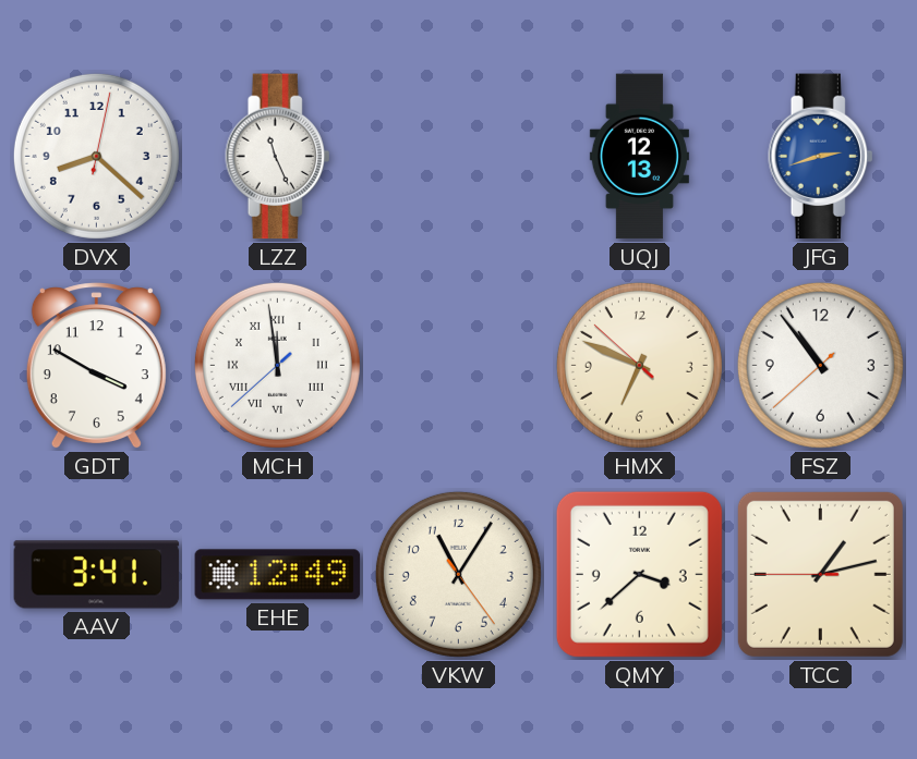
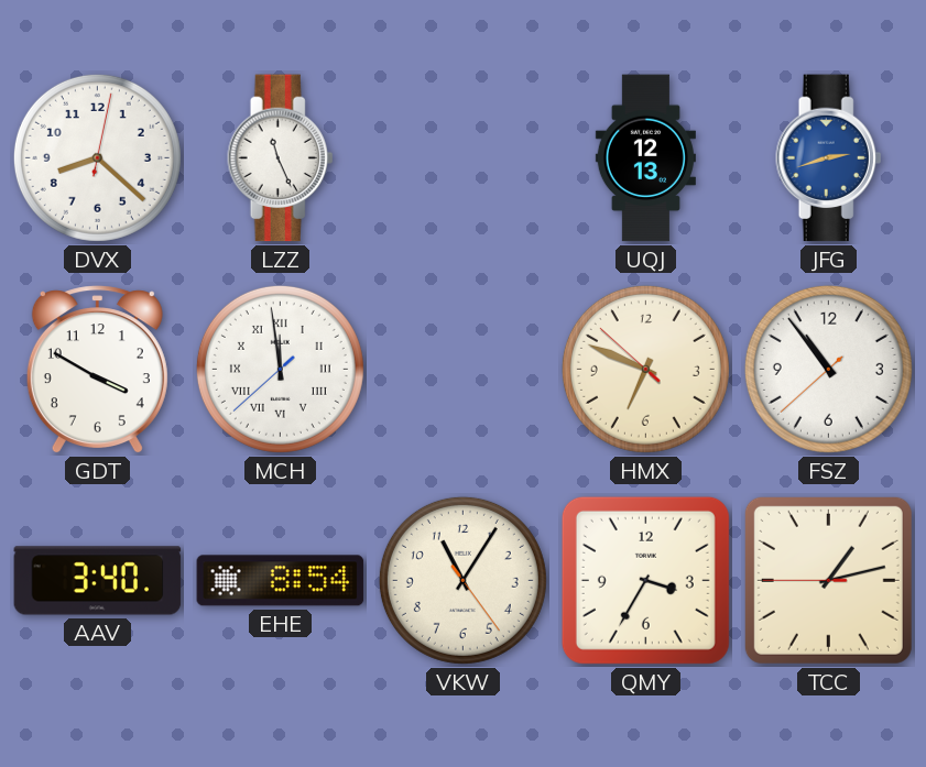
AAV: 3:41 -> 3:40
EHE: 12:49 -> 8:54
QMY: 3:38 -> 3:35
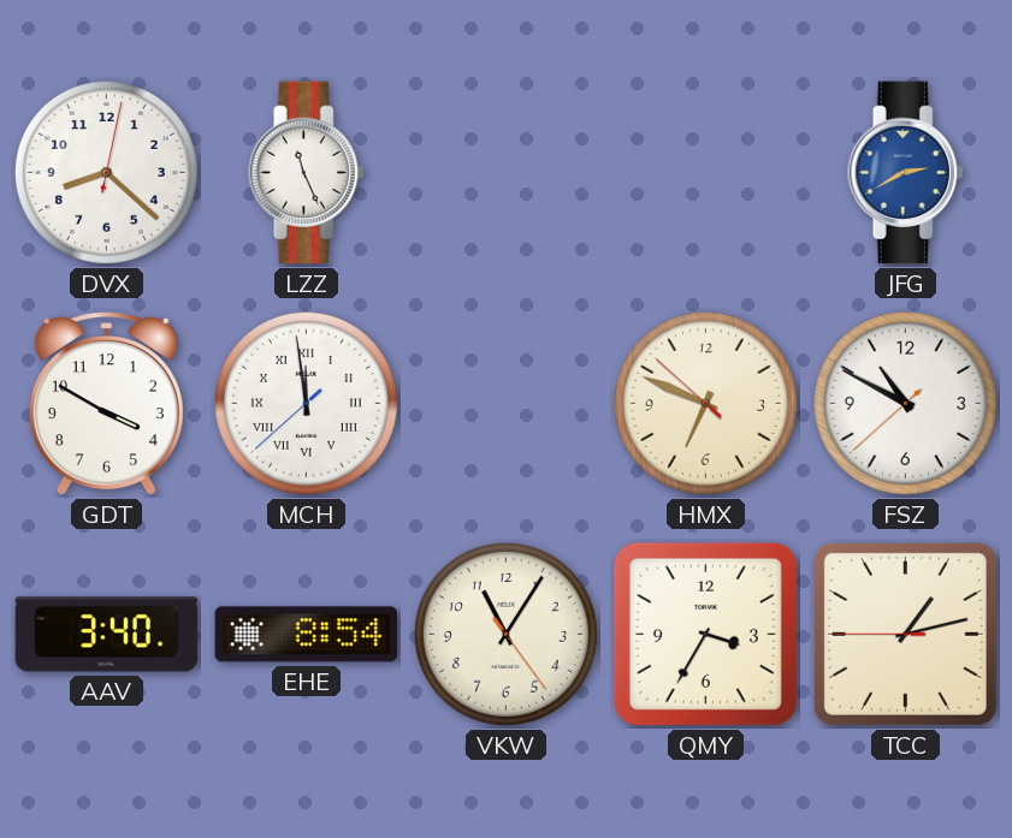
UQJ: 12:13 -> none
JFG: 2:42 -> 2:40
FSZ: 10:53 -> 10:49
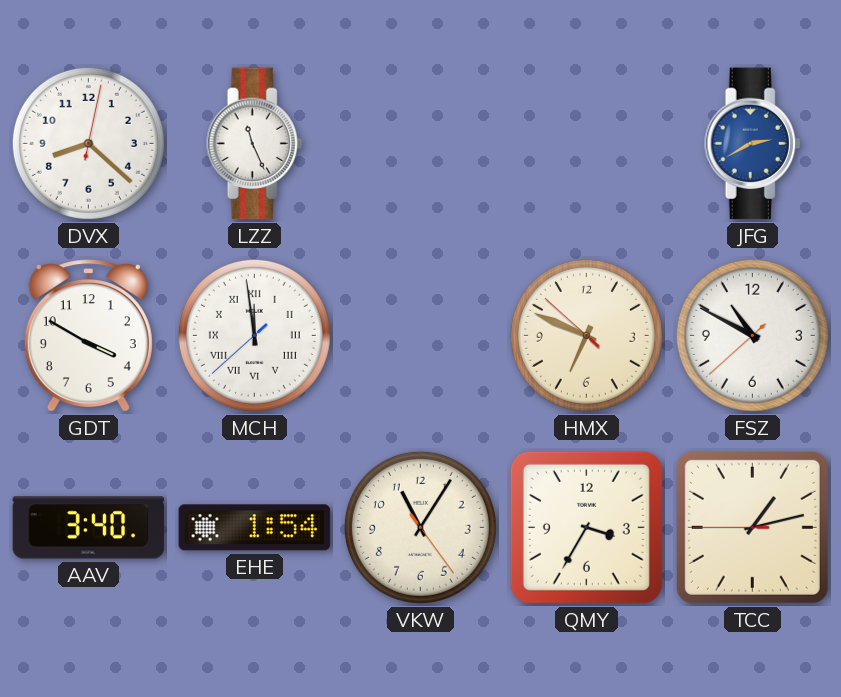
EHE: 8:54 -> 1:54
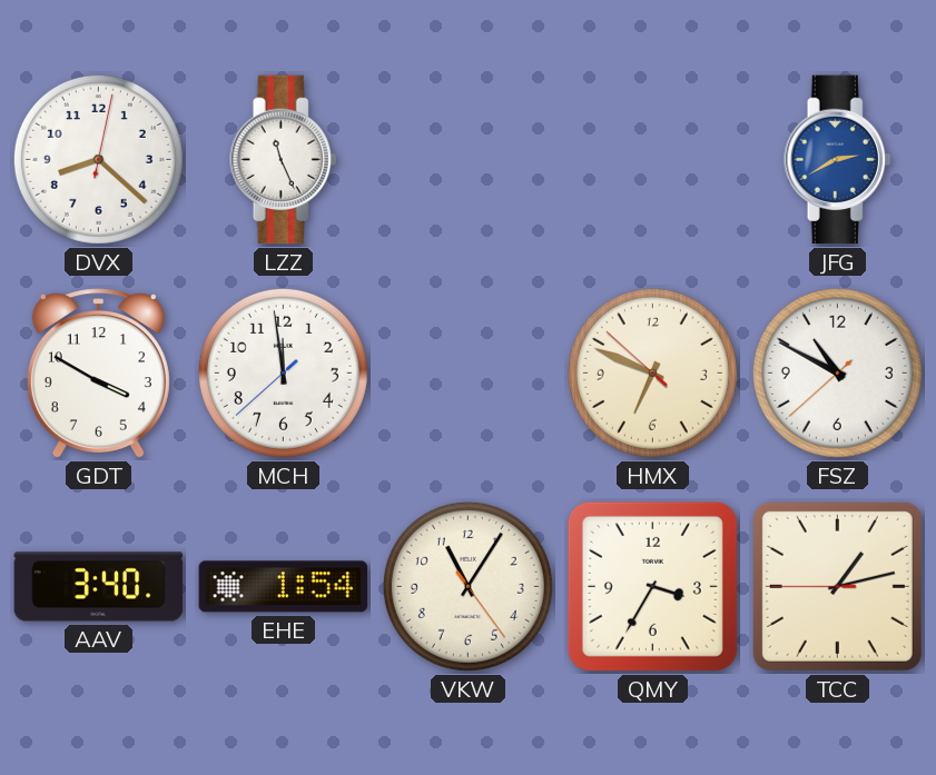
MCH numerals: Roman -> Arabic
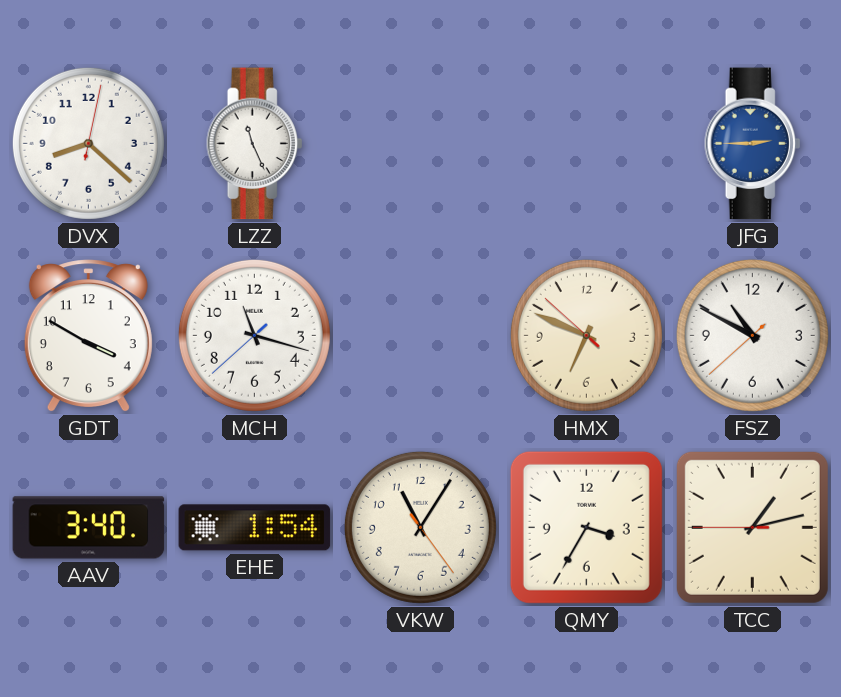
JFG: 2:40 -> 2:45
MCH: 11:58 -> 11:17
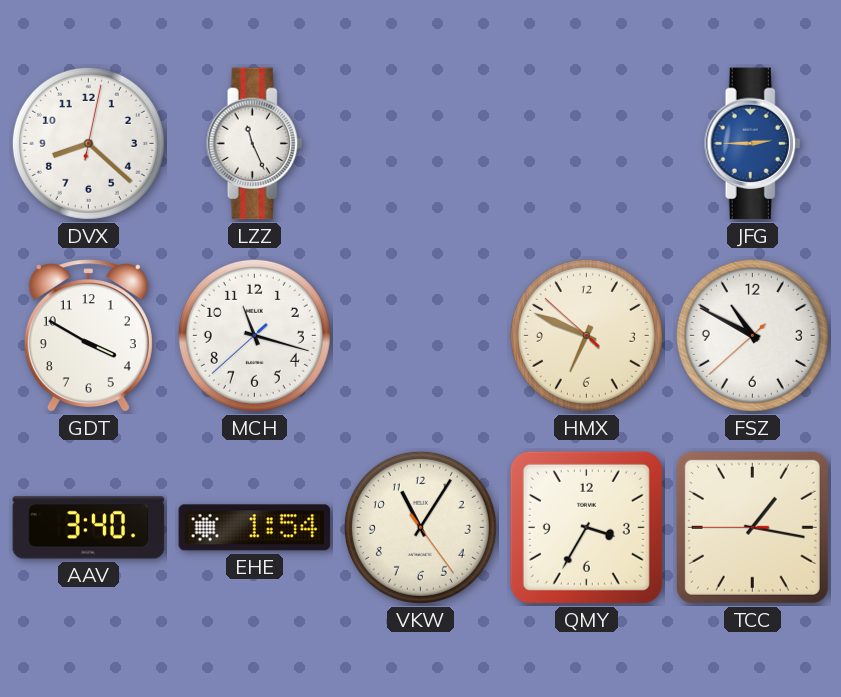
TCC: 1:12 -> 1:16
